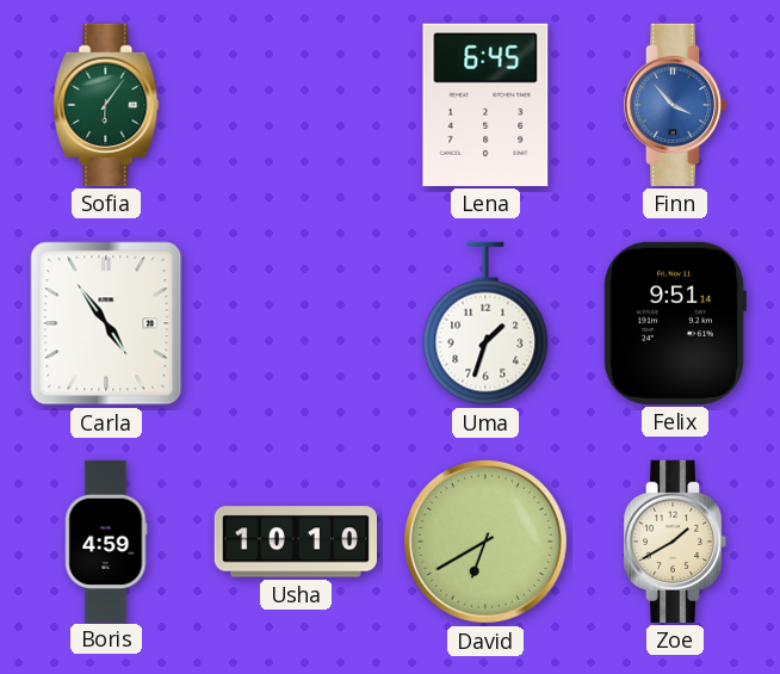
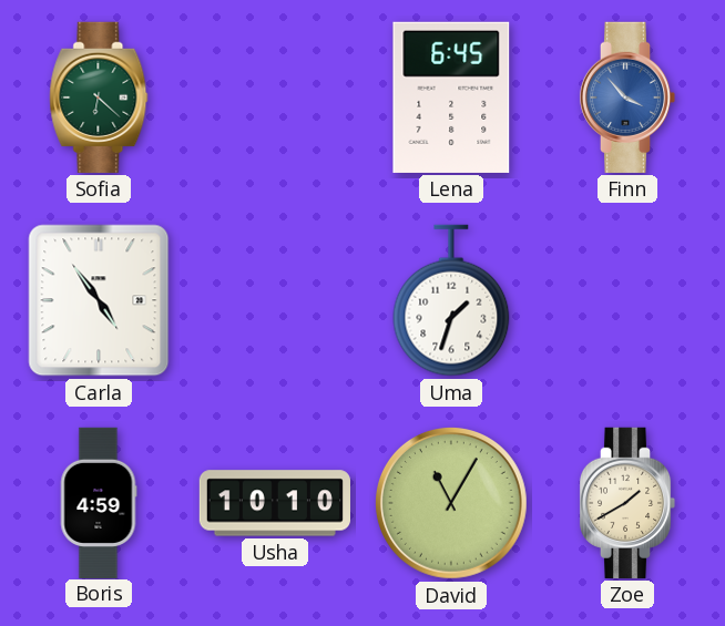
Sofia: 6:06 -> 6:22
Felix: 9:51 -> none
David: 6:40 -> 11:05
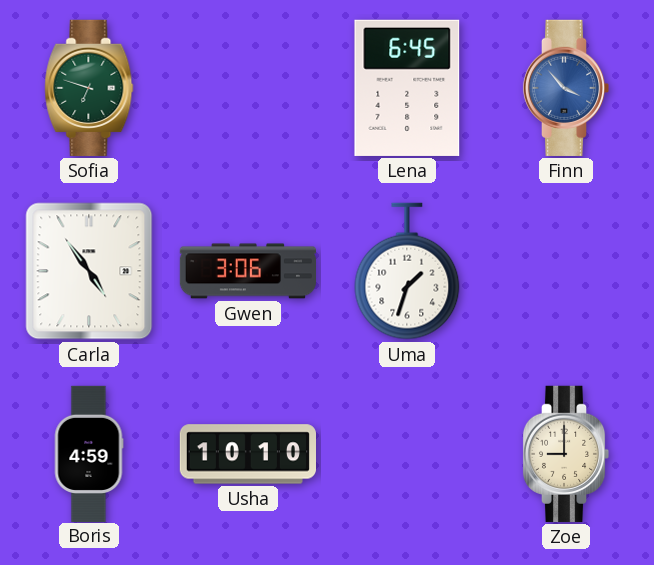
Sofia: 6:22 -> 6:48
Gwen: none -> 3:06
David: 11:05 -> none
Zoe: 1:40 -> 9:00
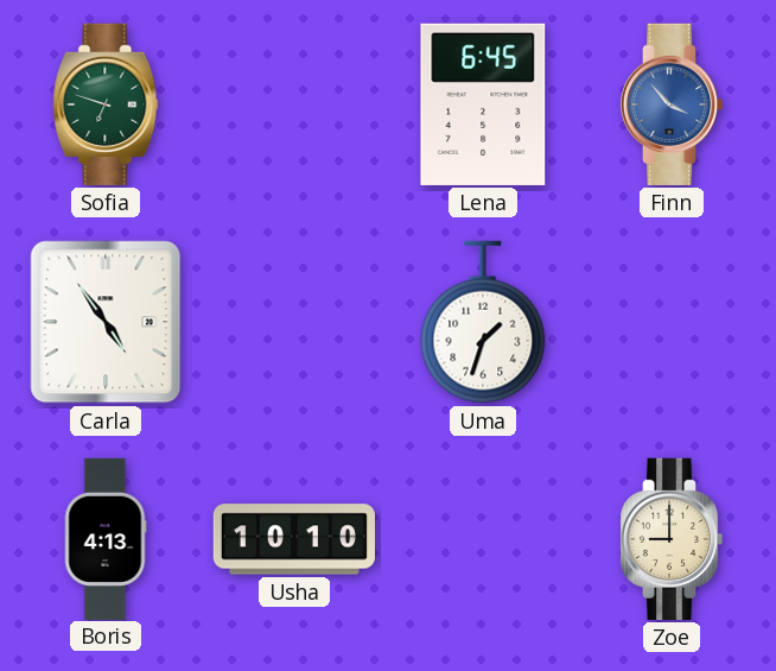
Gwen: 3:06 -> none
Boris: 4:59 -> 4:13
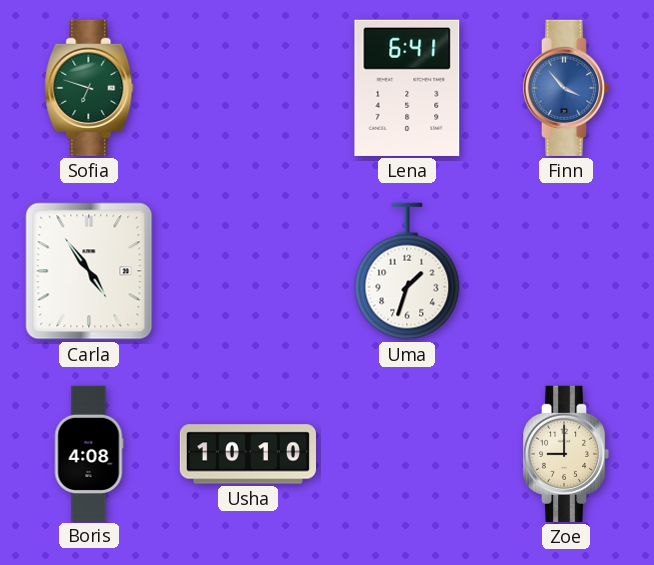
Lena: 6:45 -> 6:41
Boris: 4:13 -> 4:08
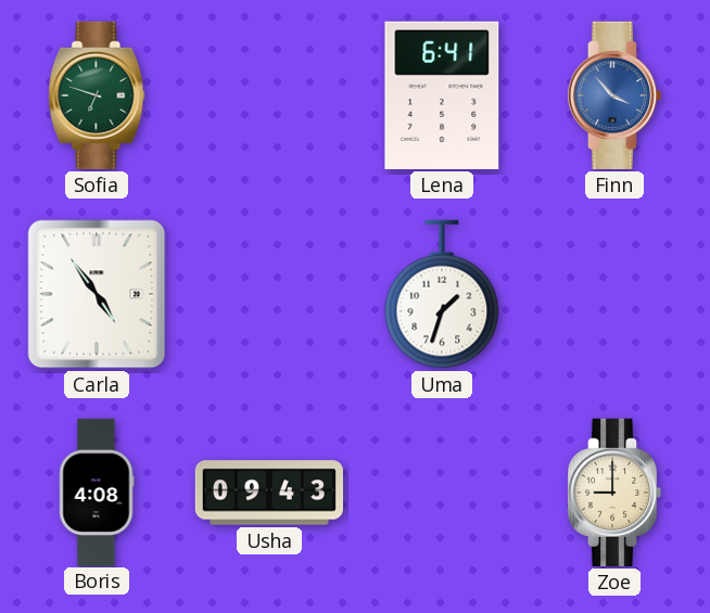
Usha: 10:10 -> 09:43
